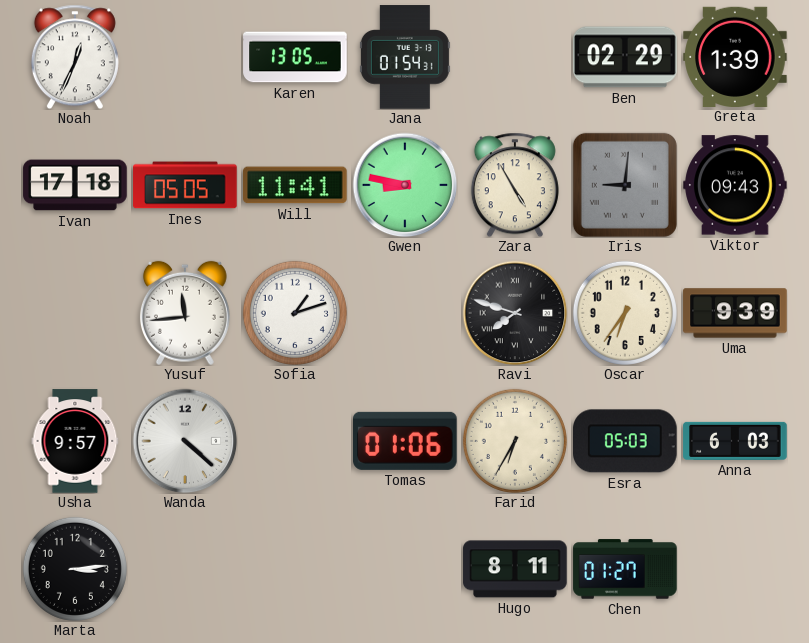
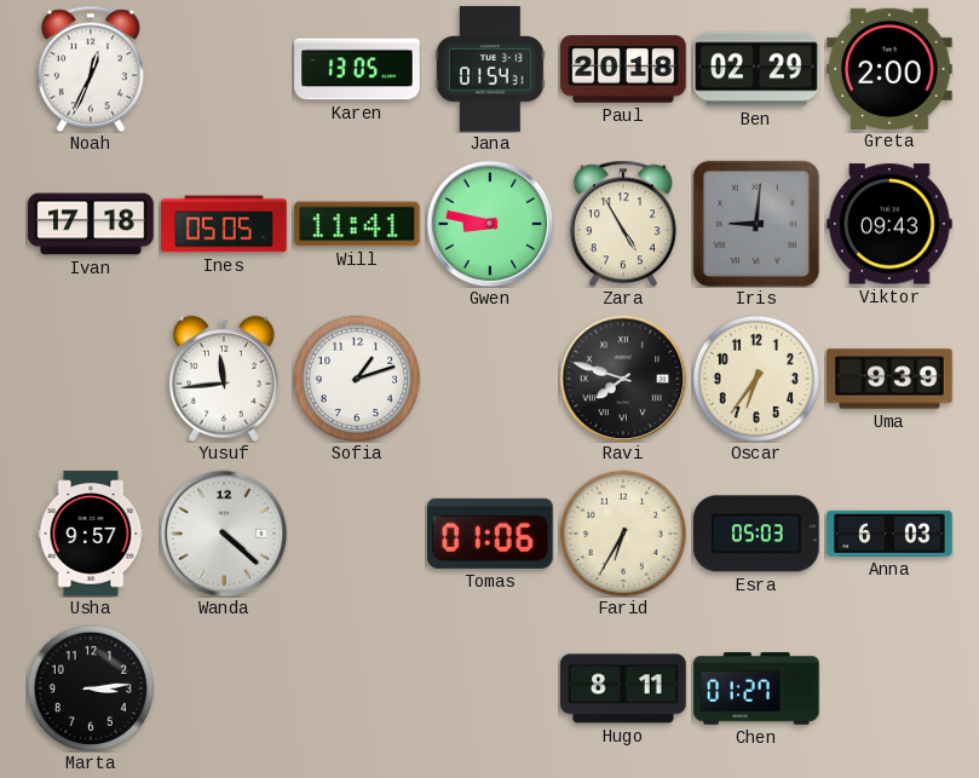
Paul: none -> 20:18
Greta: 1:39 -> 2:00
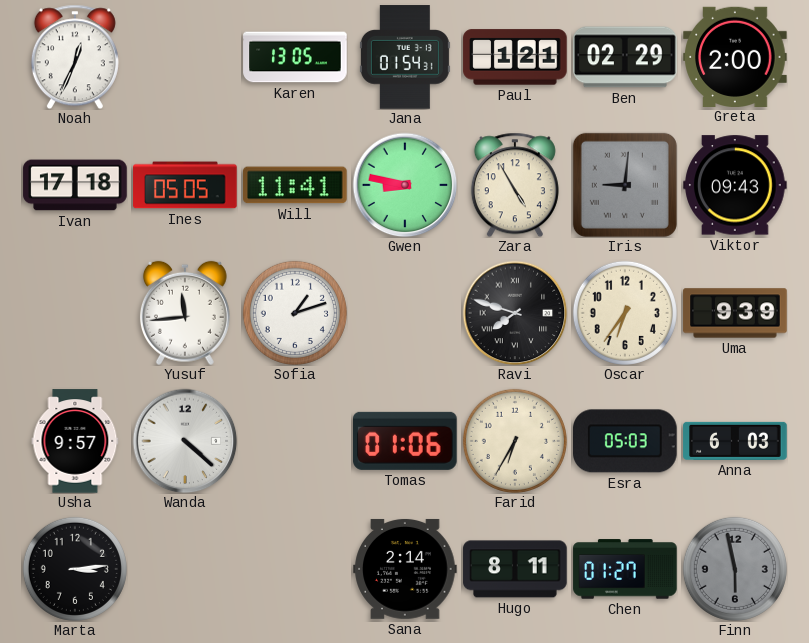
Paul: 20:18 -> 1:21
Sana: none -> 2:14
Finn: none -> 5:58
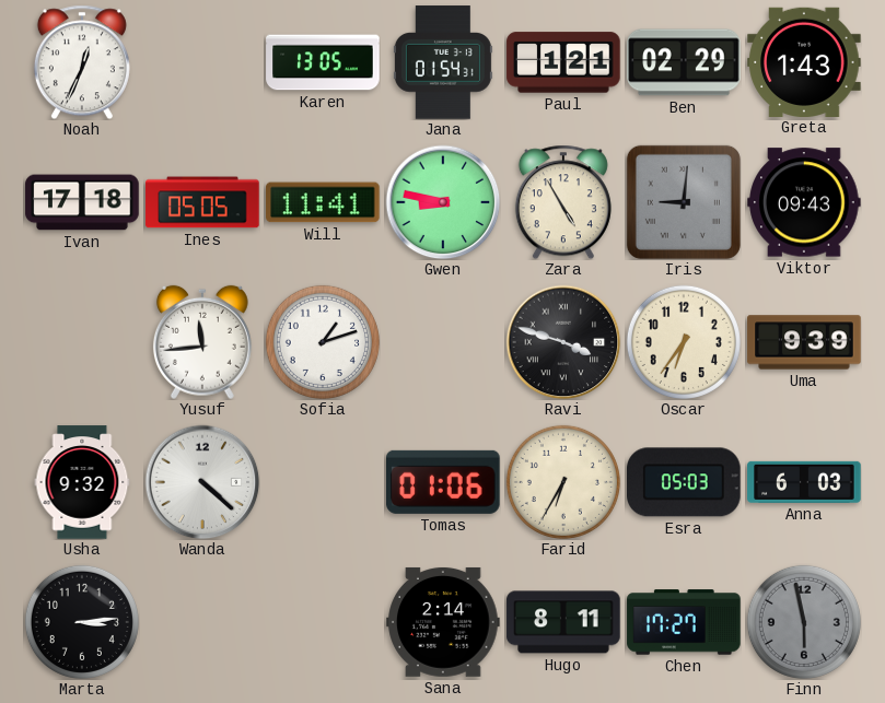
Greta: 2:00 -> 1:43
Ravi: 7:48 -> 3:48
Usha: 9:57 -> 9:32
Chen: 01:27 -> 17:27
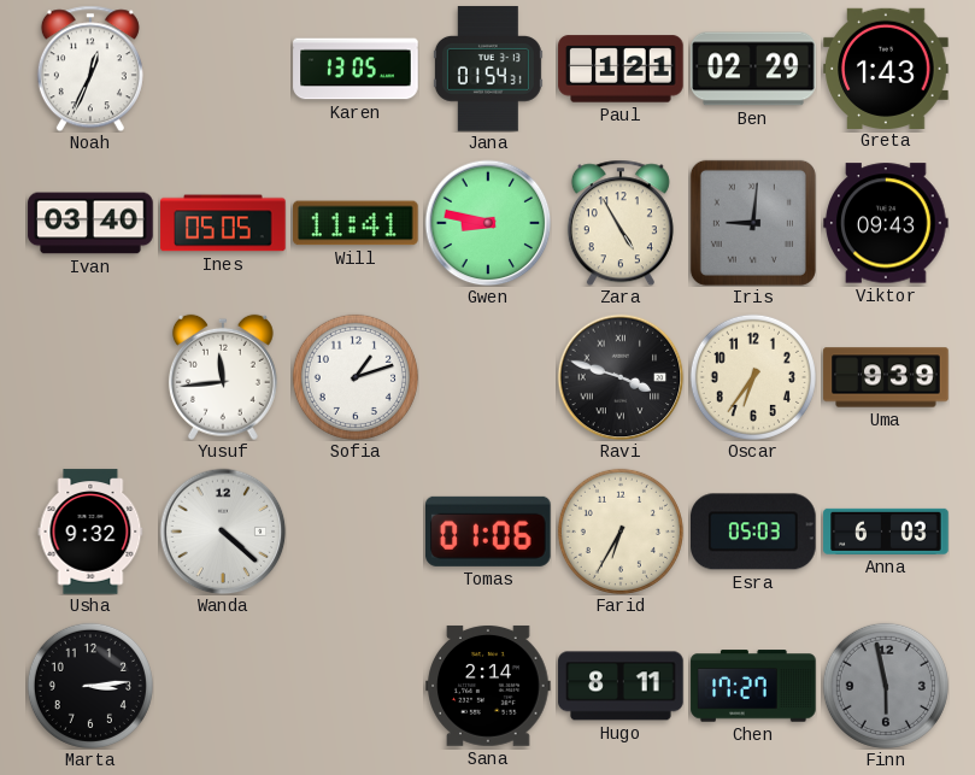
Ivan: 17:18 -> 03:40
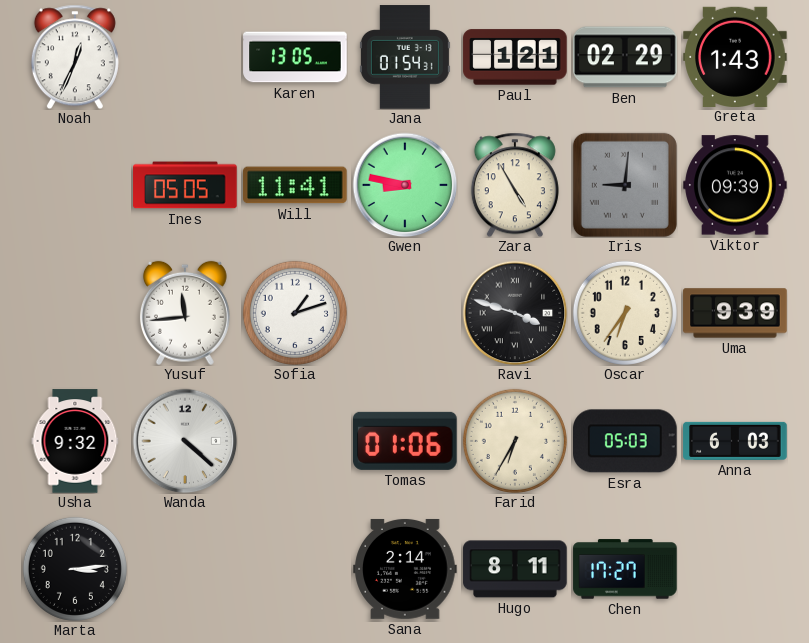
Ivan: 03:40 -> none
Viktor: 09:43 -> 09:39
Finn: 5:58 -> none
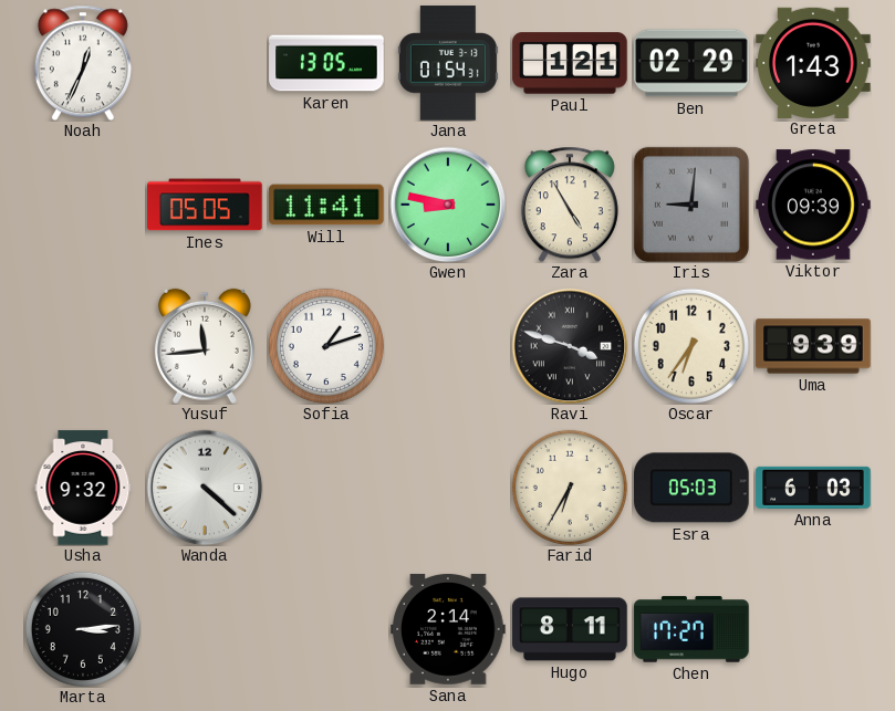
Tomas: 01:06 -> none
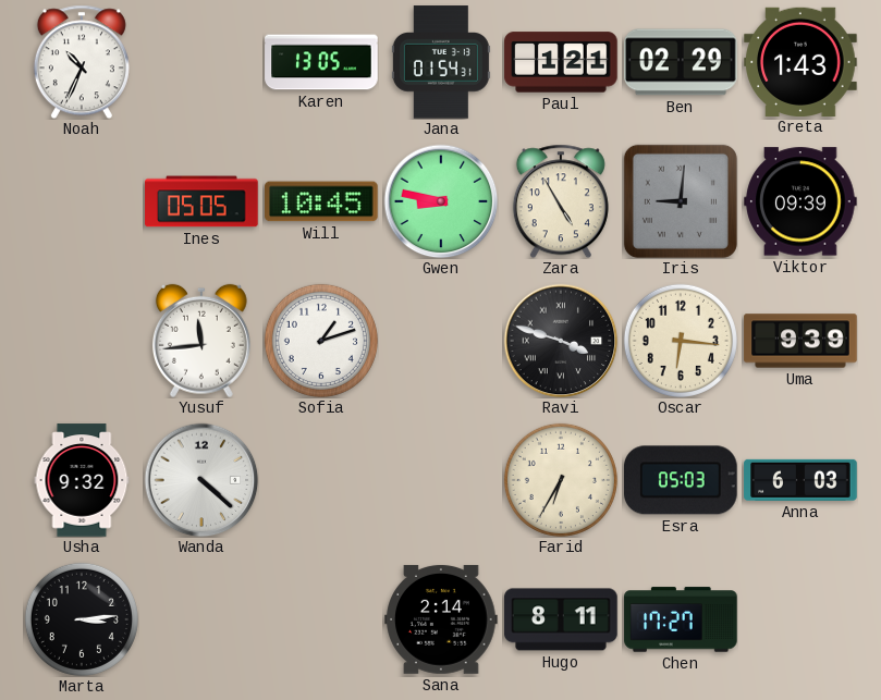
Noah: 12:34 -> 10:34
Will: 11:41 -> 10:45
Oscar: 6:36 -> 6:16
